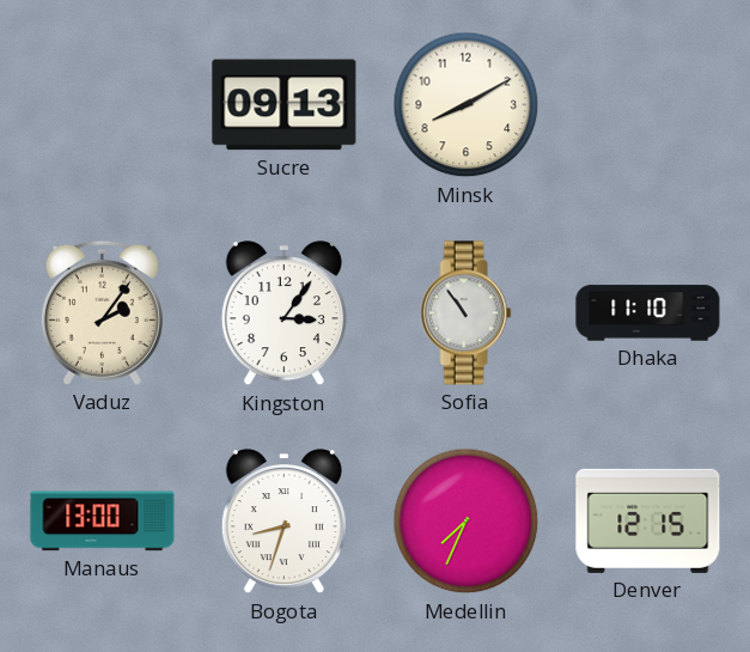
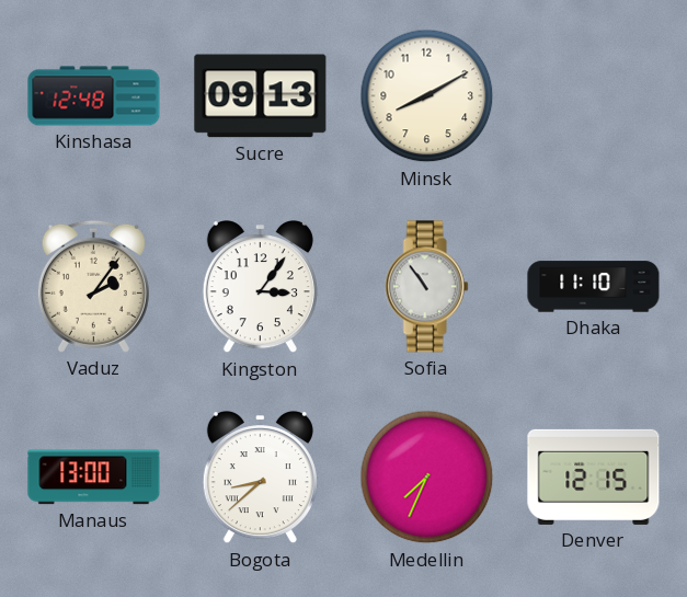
Kinshasa: none -> 12:48
Bogota: 8:33 -> 8:38
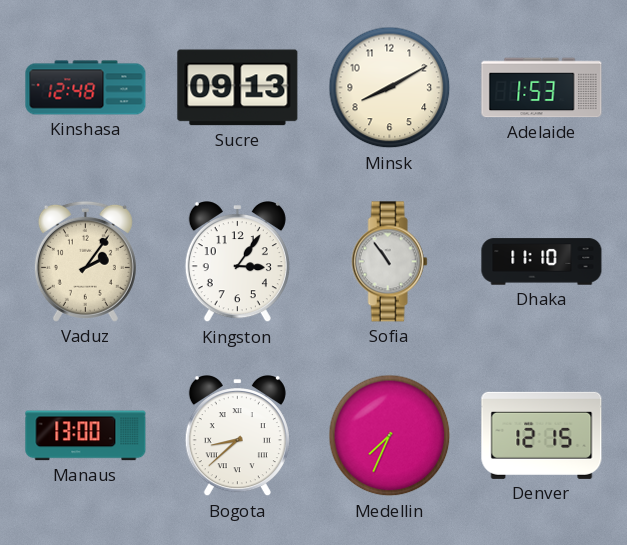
Adelaide: none -> 1:53
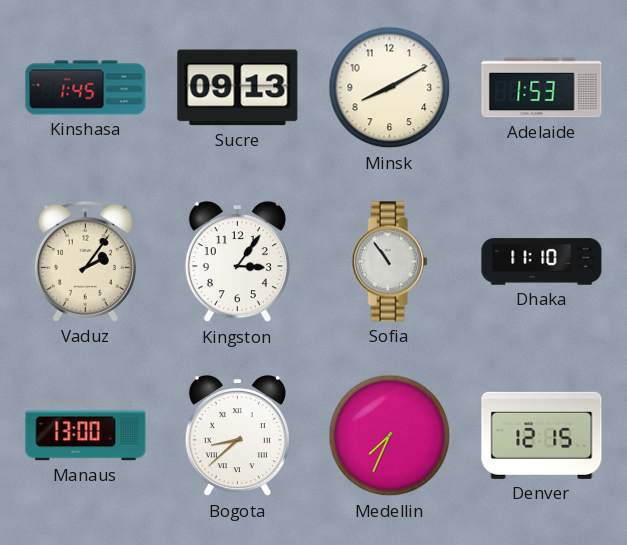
Kinshasa: 12:48 -> 1:45
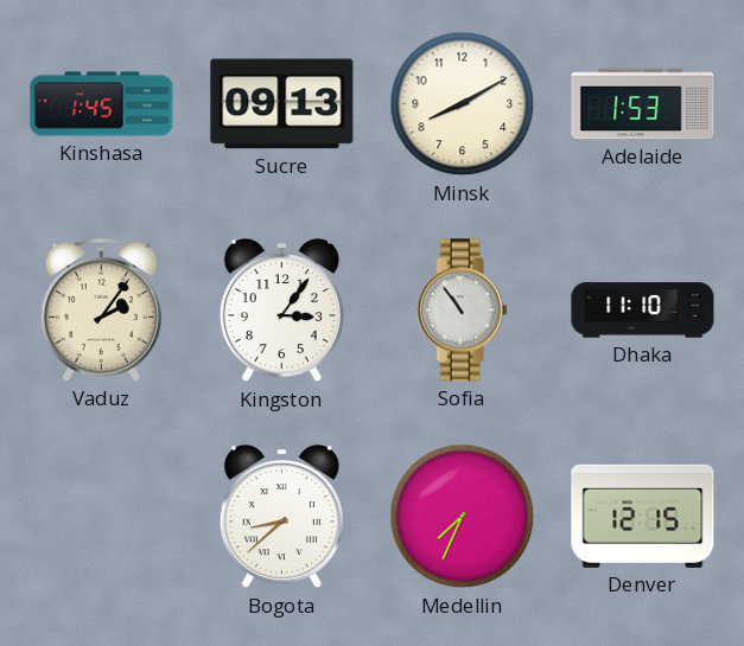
Manaus: 13:00 -> none
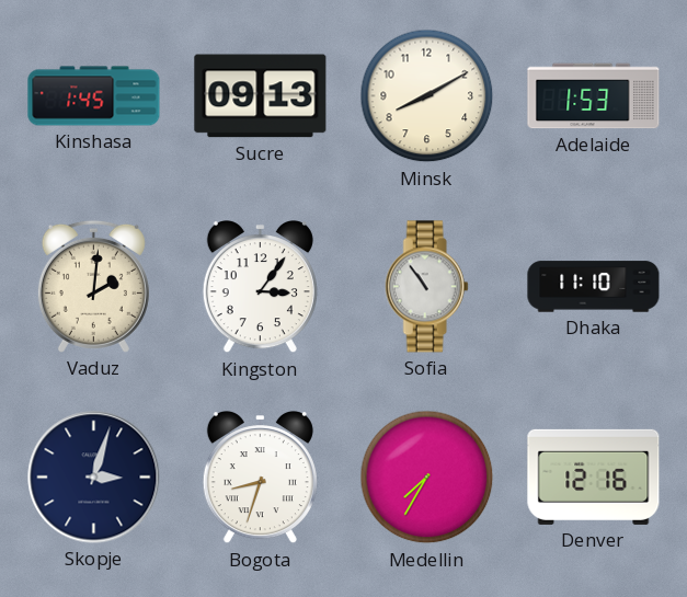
Vaduz: 2:06 -> 2:01
Skopje: none -> 3:03
Bogota: 8:38 -> 8:33
Medellin: 7:34 -> 7:35
Denver: 12:15 -> 12:16
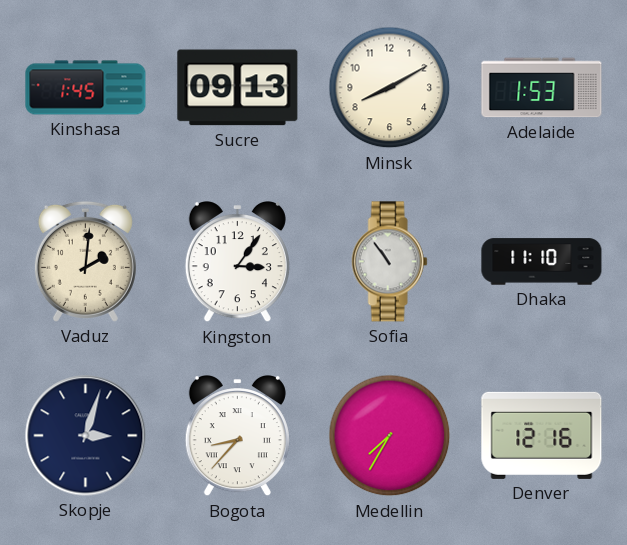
Bogota: 8:33 -> 8:37
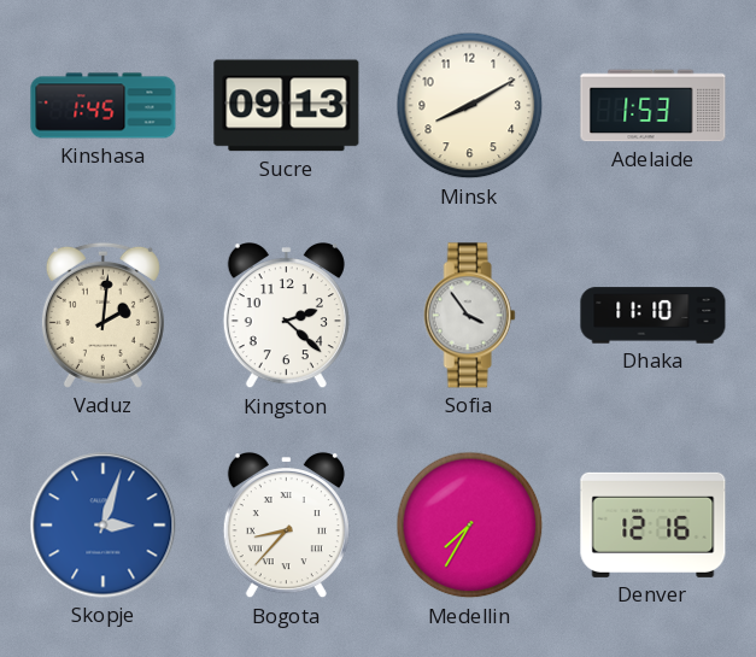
Kingston: 3:06 -> 2:22
Sofia: 10:54 -> 3:54
Skopje dial: navy -> blue
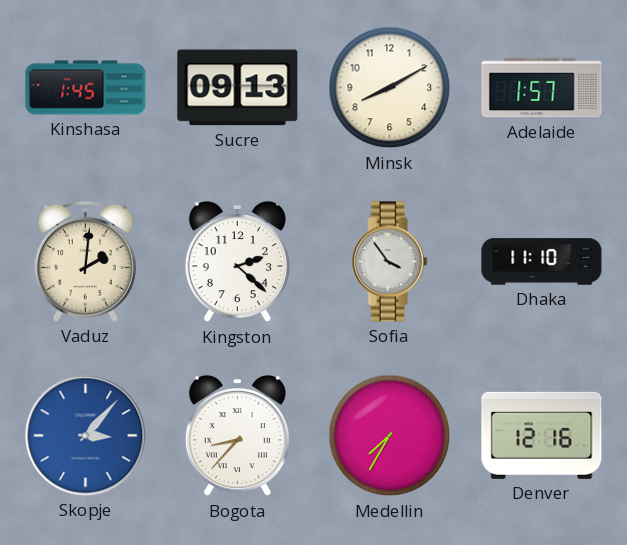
Adelaide: 1:53 -> 1:57
Skopje: 3:03 -> 3:07
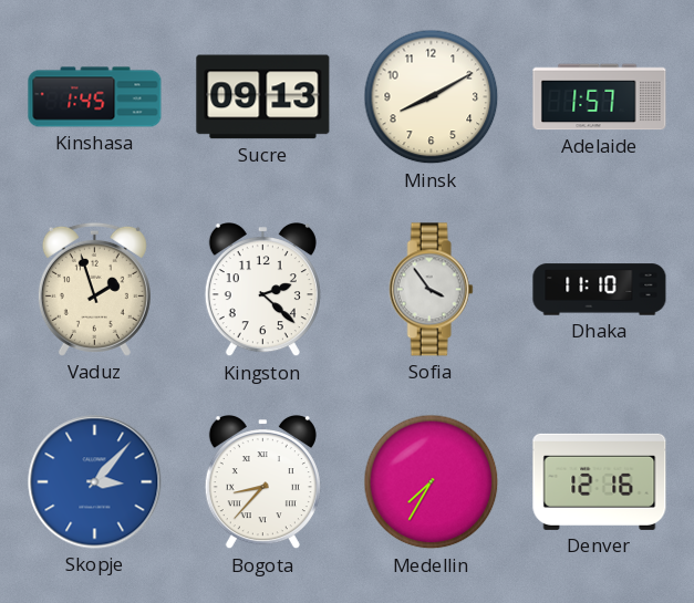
Vaduz: 2:01 -> 1:57
